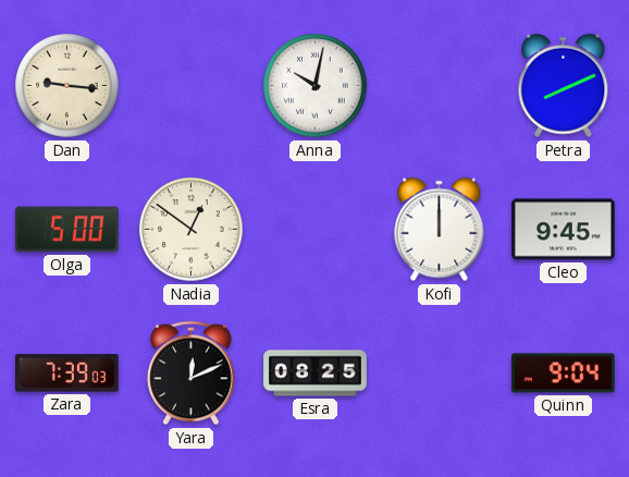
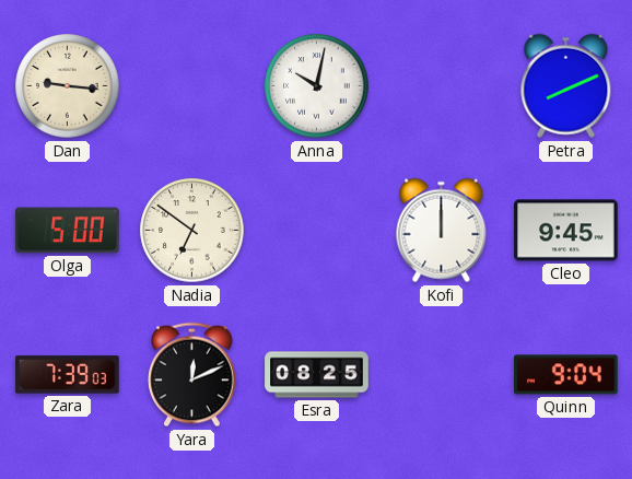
Nadia: 12:51 -> 6:51
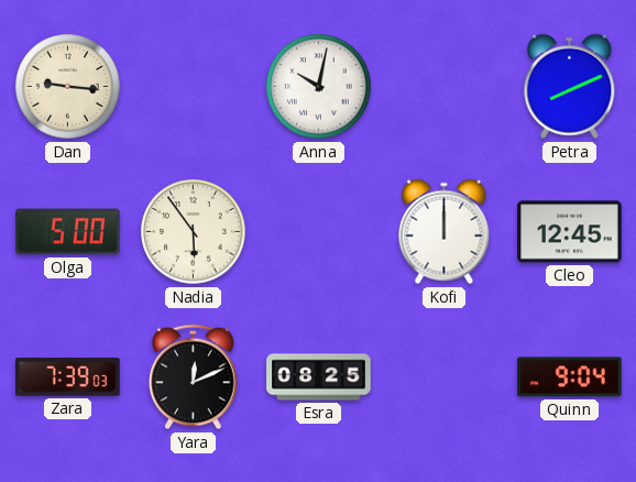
Nadia: 6:51 -> 5:54
Cleo: 9:45 -> 12:45
